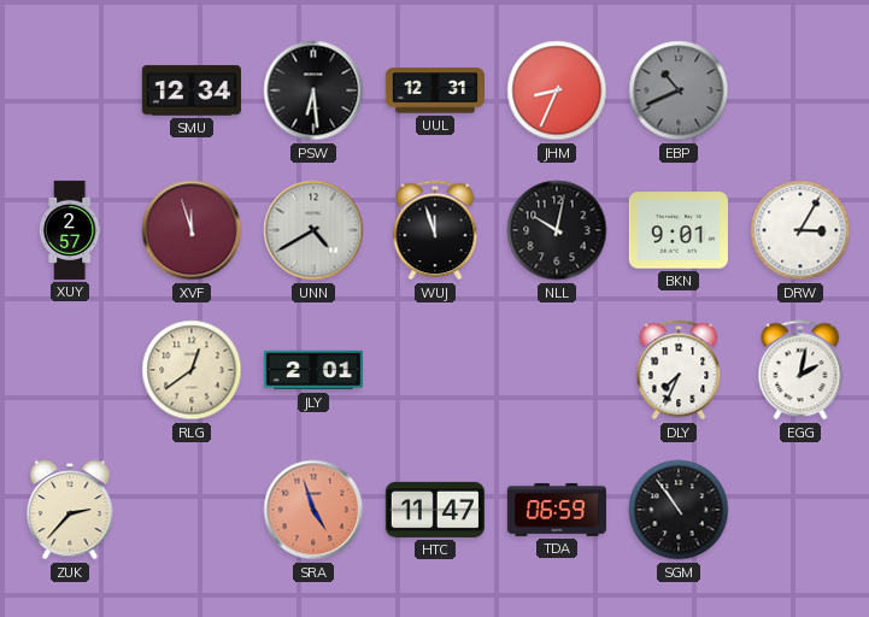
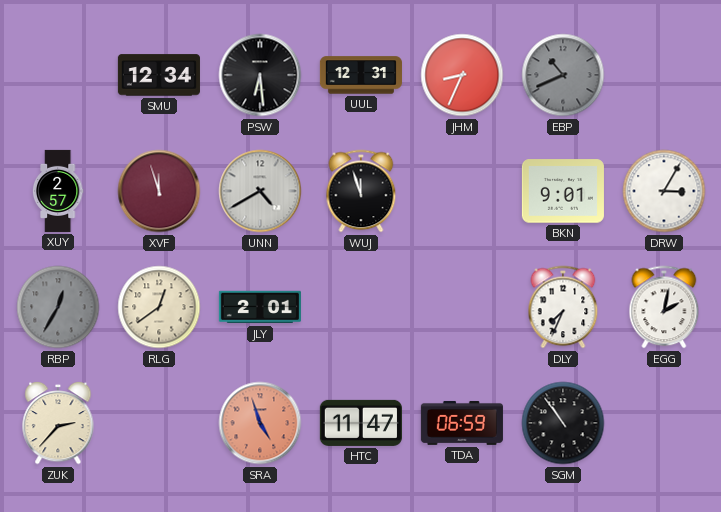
NLL: 10:02 -> none
RBP: none -> 12:35
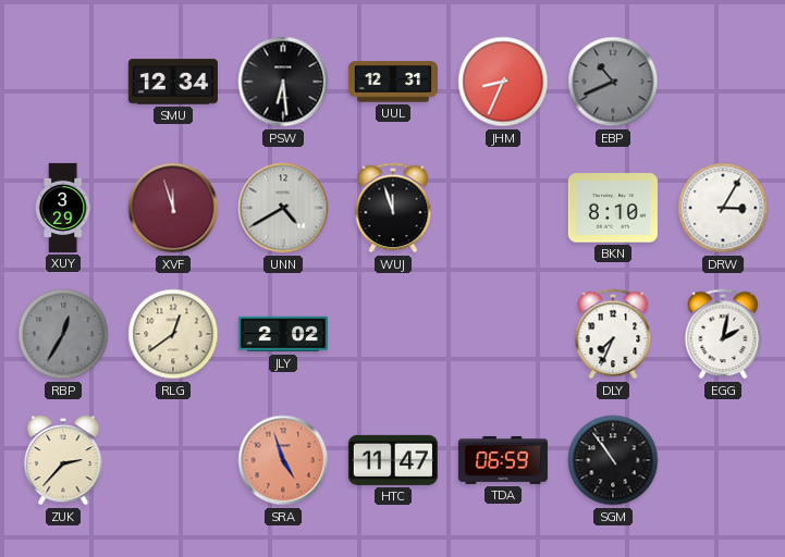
XUY: 2:57 -> 3:29
BKN: 9:01 -> 8:10
JLY: 2:01 -> 2:02
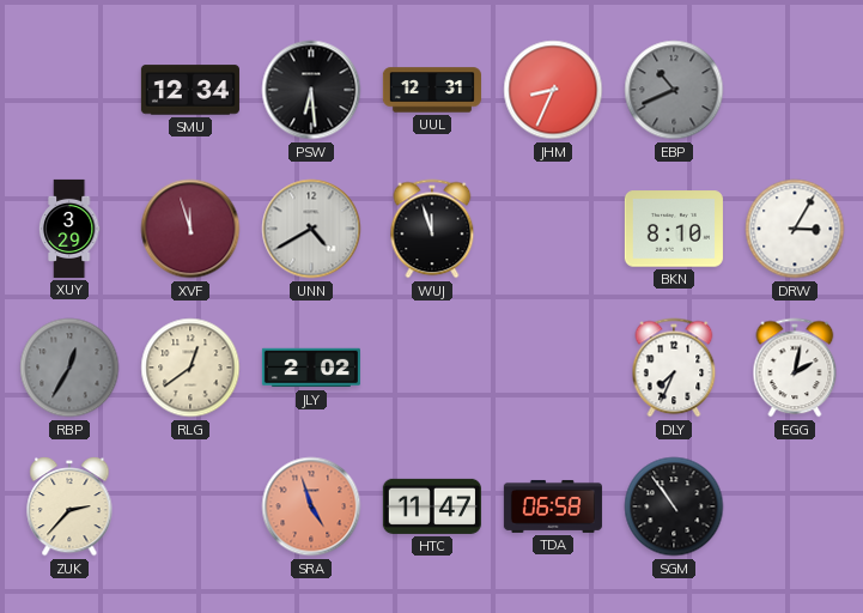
TDA: 06:59 -> 06:58
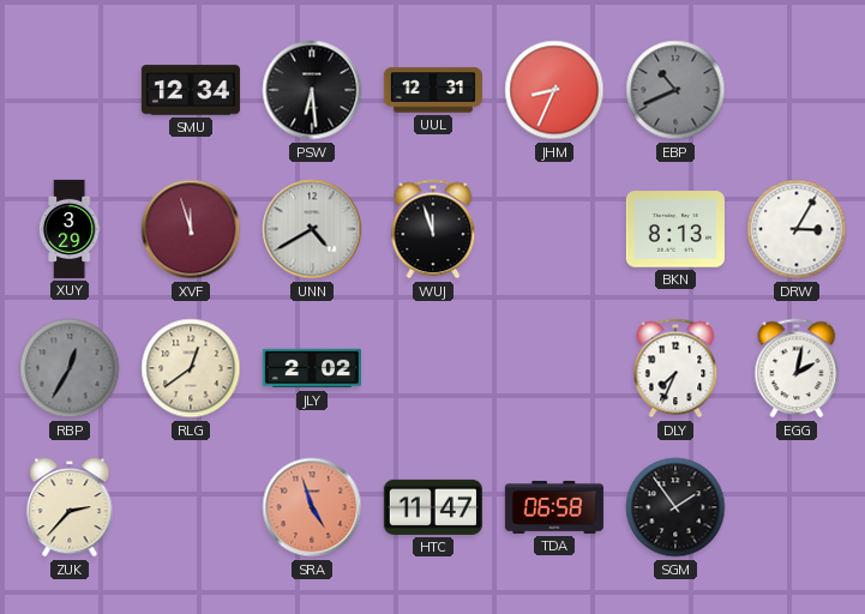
BKN: 8:10 -> 8:13
SGM: 10:54 -> 1:54
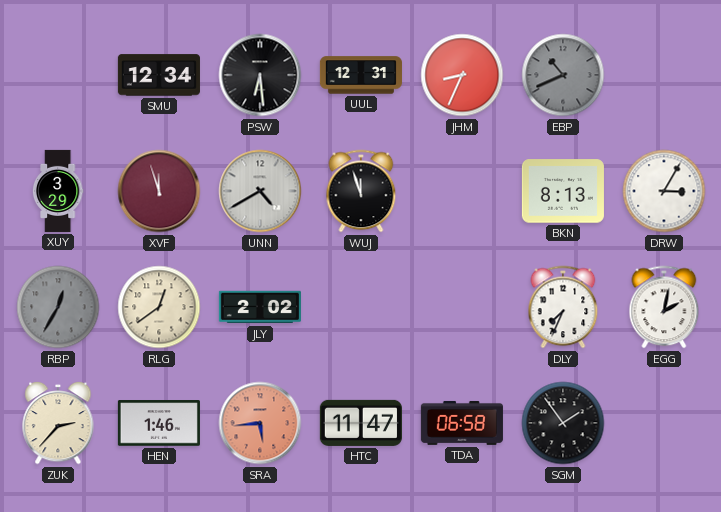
HEN: none -> 1:46
SRA: 4:57 -> 5:44
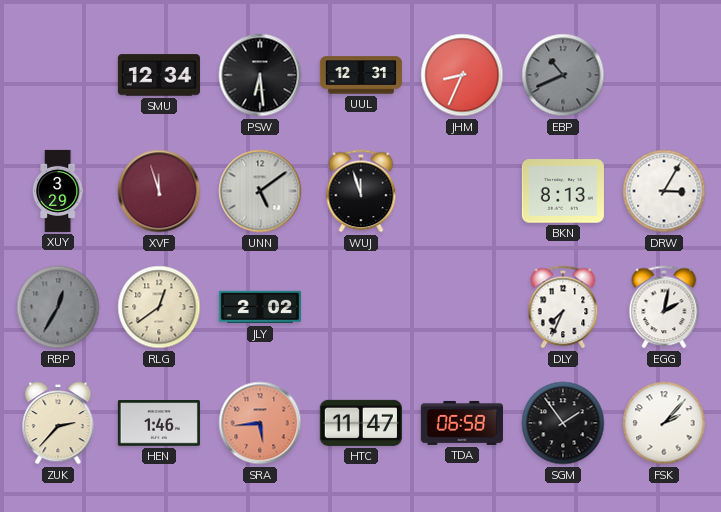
UNN: 4:40 -> 5:09
FSK: none -> 2:07
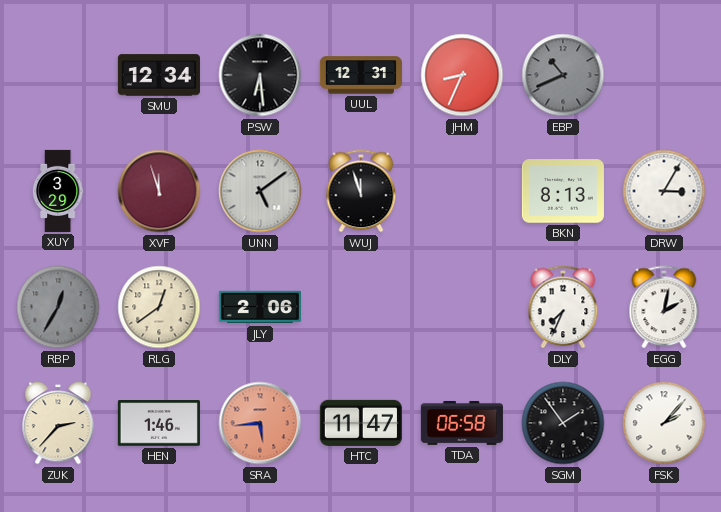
JLY: 2:02 -> 2:06
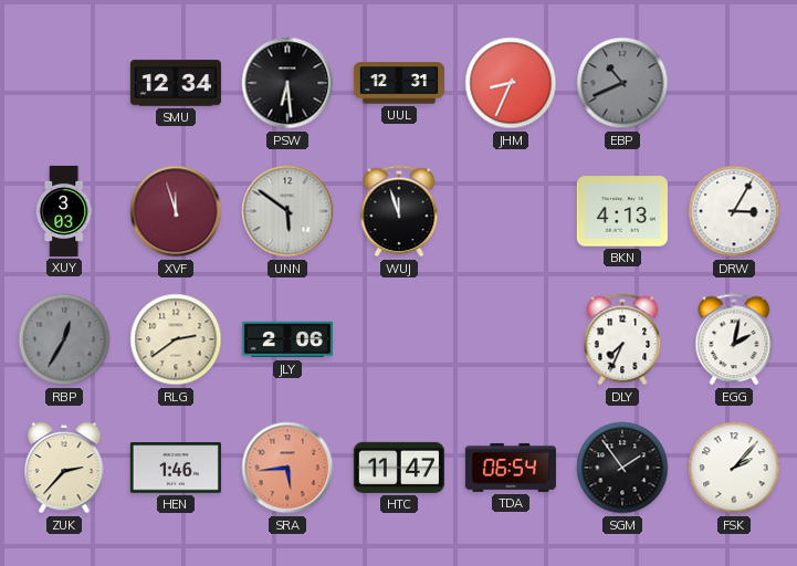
XUY: 3:29 -> 3:03
UNN: 5:09 -> 5:51
BKN: 8:13 -> 4:13
RLG: 12:39 -> 2:39
TDA: 06:58 -> 06:54
